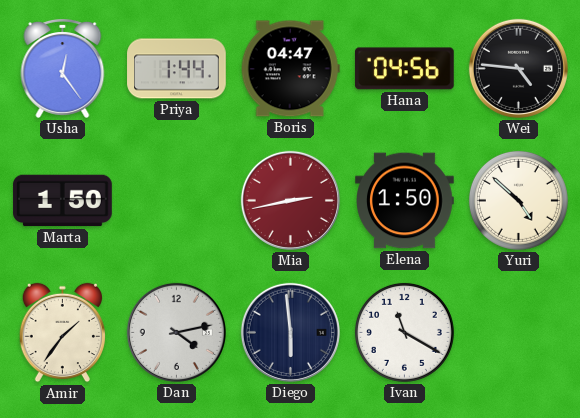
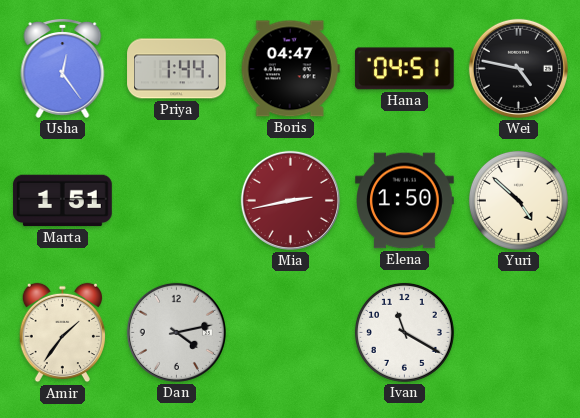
Hana: 04:56 -> 04:51
Wei: 4:46 -> 4:47
Marta: 1:50 -> 1:51
Diego: 5:59 -> none
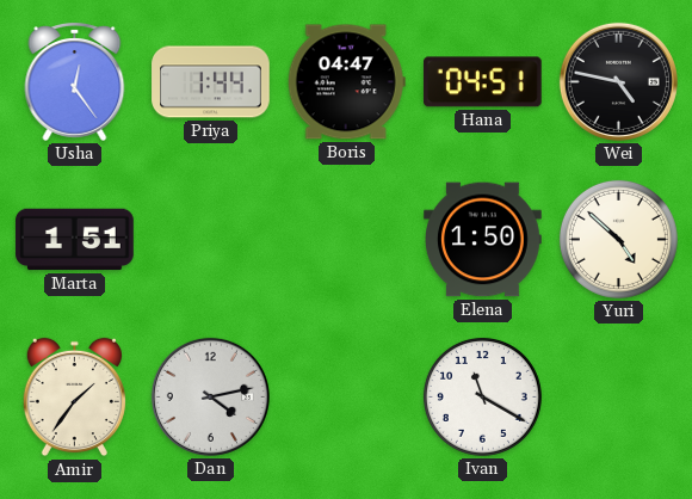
Mia: 2:43 -> none
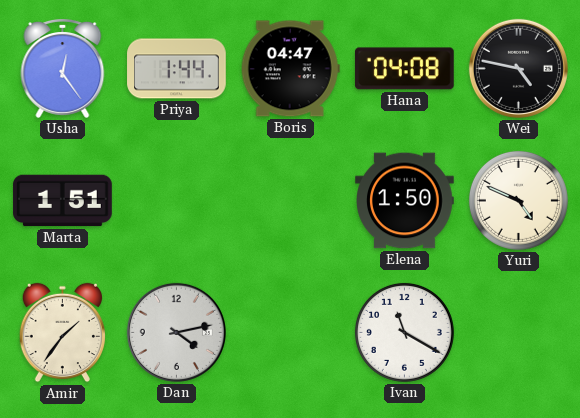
Hana: 04:51 -> 04:08
Yuri: 4:52 -> 4:49
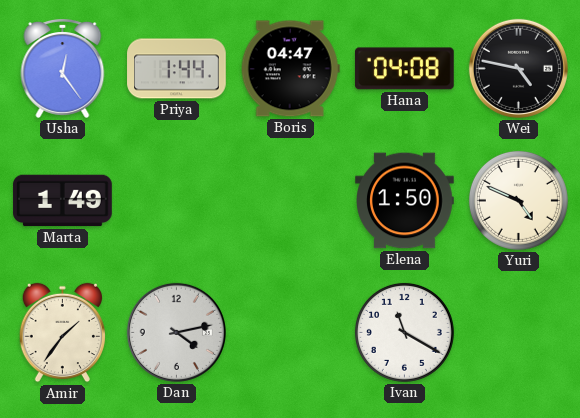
Marta: 1:51 -> 1:49
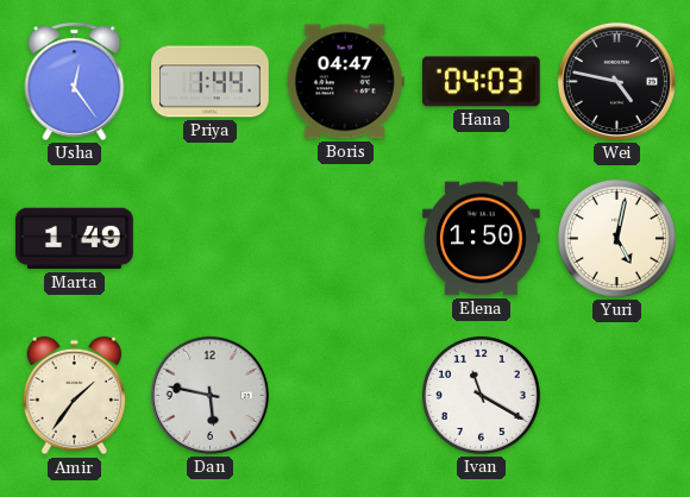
Hana: 04:08 -> 04:03
Yuri: 4:49 -> 5:02
Dan: 4:13 -> 5:47
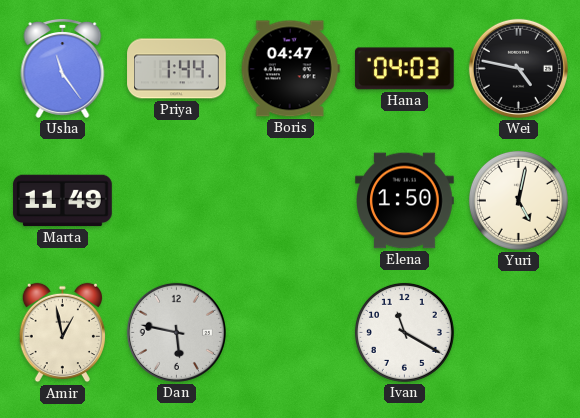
Usha: 12:24 -> 11:24
Marta: 1:49 -> 11:49
Amir: 1:36 -> 12:58
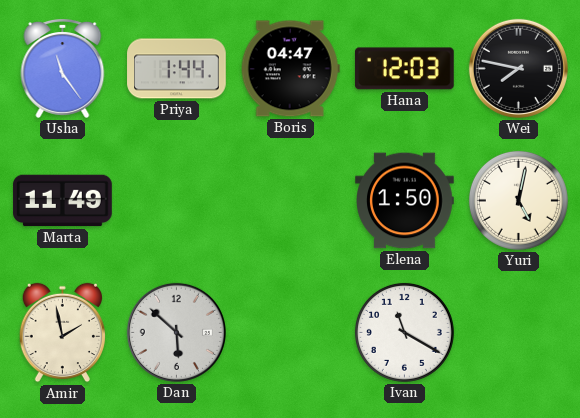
Hana: 04:03 -> 12:03
Wei: 4:47 -> 7:47
Amir: 12:58 -> 1:58
Dan: 5:47 -> 5:52
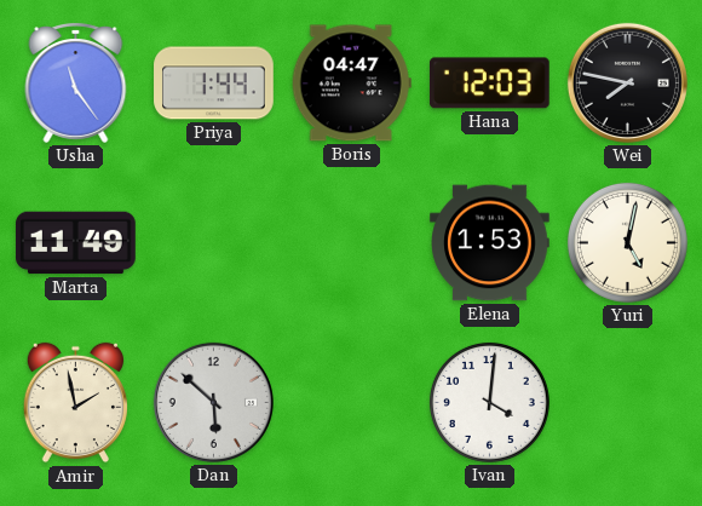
Elena: 1:50 -> 1:53
Ivan: 11:20 -> 4:01
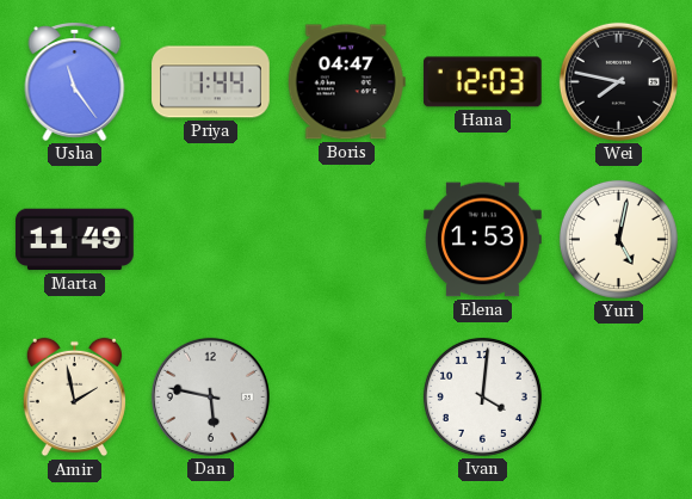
Dan: 5:52 -> 5:47
